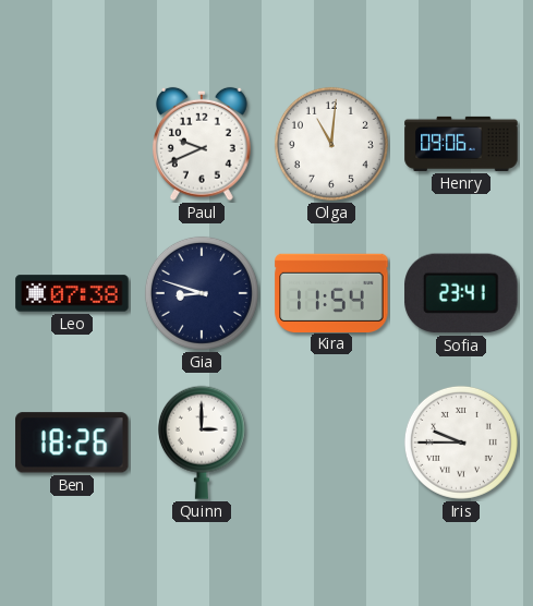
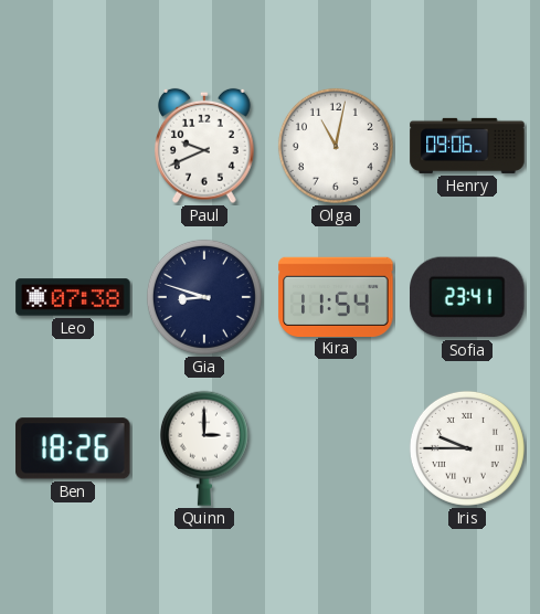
Olga: 11:01 -> 11:02
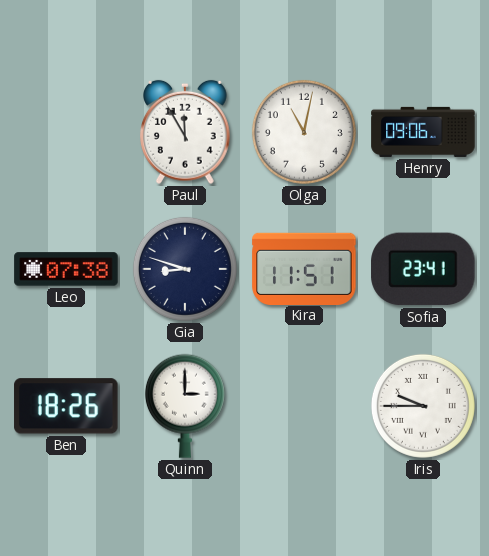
Paul: 9:41 -> 11:55
Kira: 11:54 -> 11:51
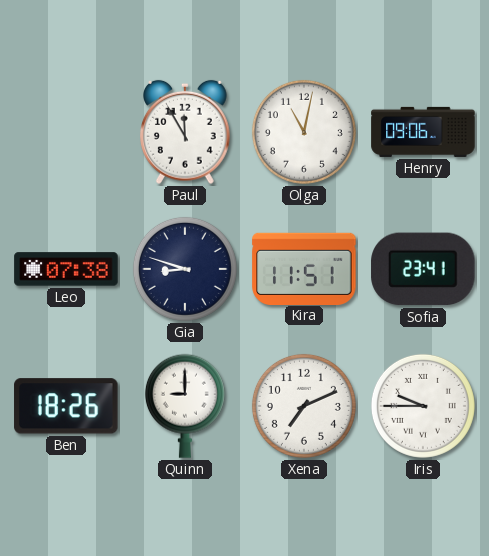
Quinn: 3:00 -> 9:00
Xena: none -> 7:11
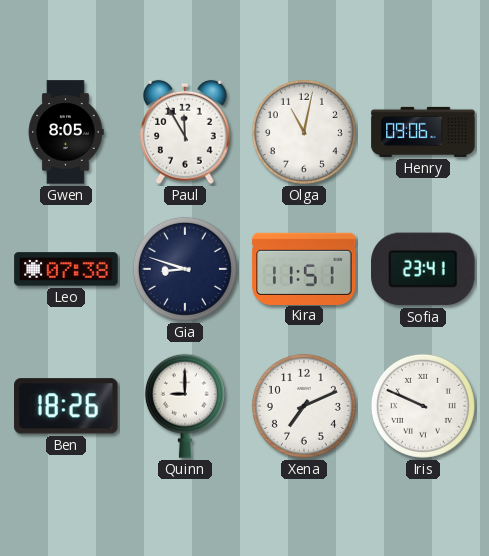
Gwen: none -> 8:05
Iris: 9:45 -> 9:49
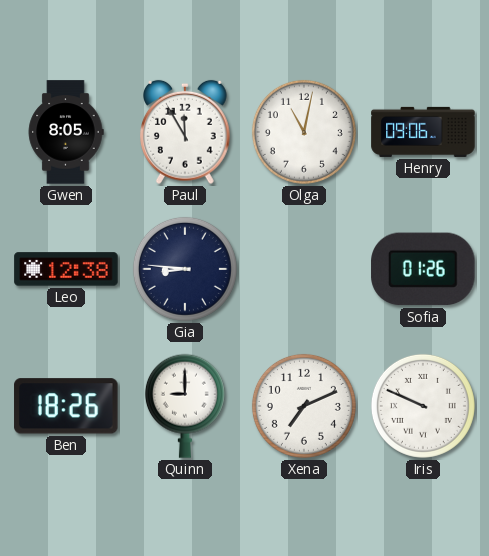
Leo: 07:38 -> 12:38
Gia: 8:48 -> 8:46
Kira: 11:51 -> none
Sofia: 23:41 -> 01:26
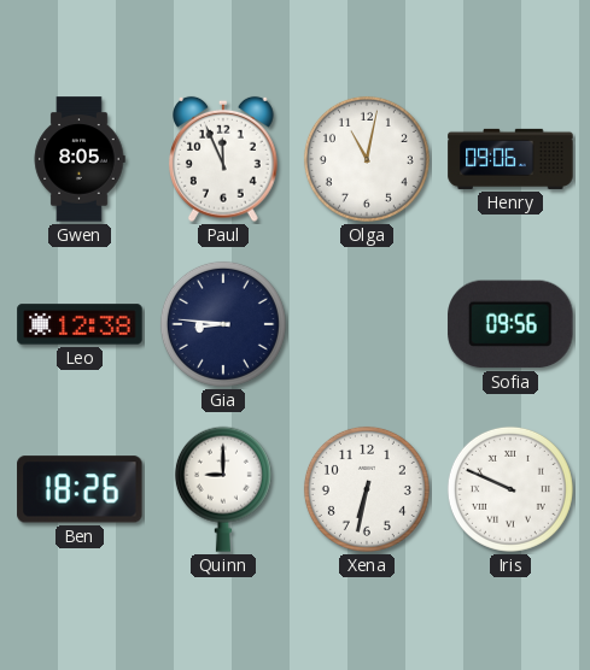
Paul: 11:55 -> 11:56
Sofia: 01:26 -> 09:56
Xena: 7:11 -> 6:32
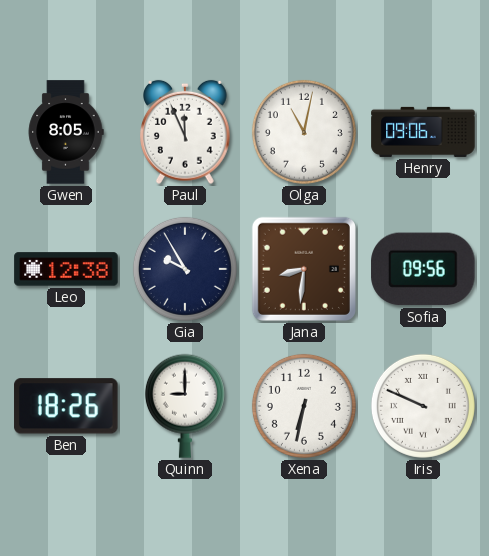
Gia: 8:46 -> 9:55
Jana: none -> 8:31
